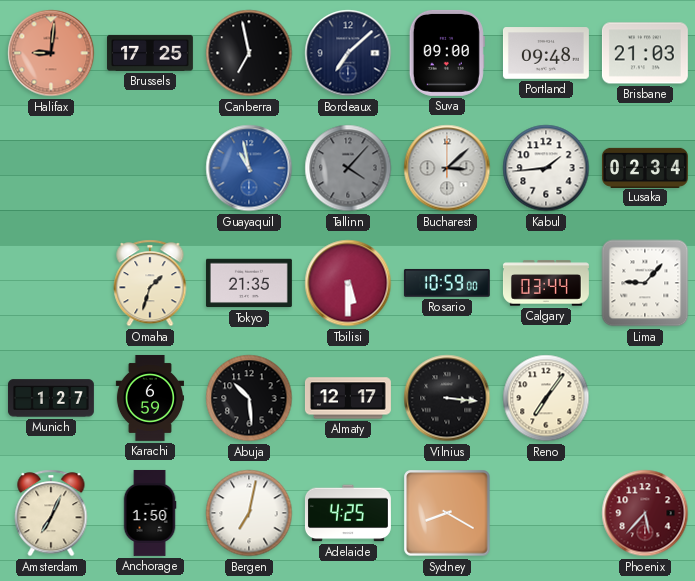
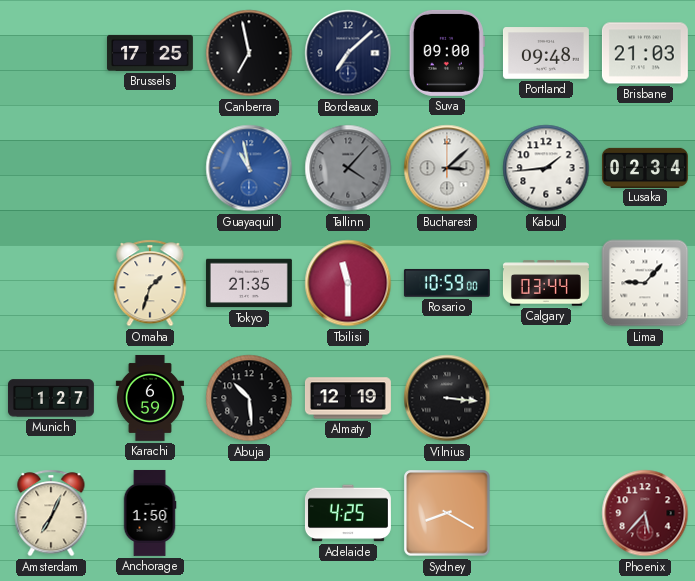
Halifax: 9:01 -> none
Tbilisi: 5:30 -> 11:30
Almaty: 12:17 -> 12:19
Reno: 7:06 -> none
Bergen: 7:02 -> none
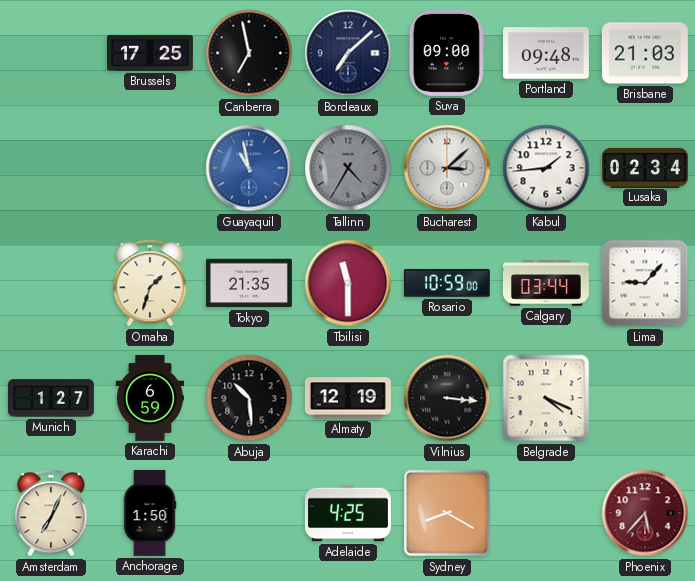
Tallinn: 4:07 -> 4:35
Belgrade: none -> 4:19
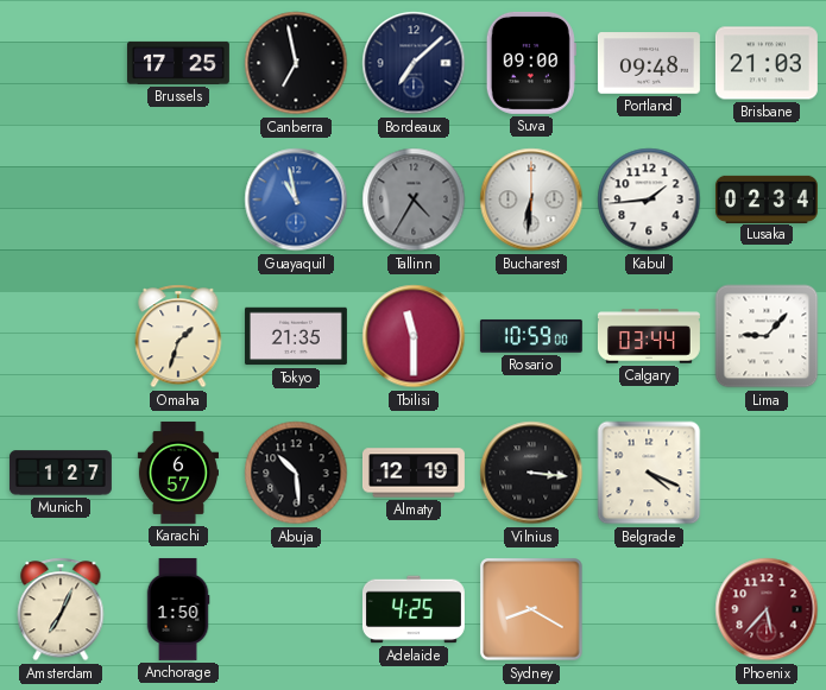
Bucharest: 3:08 -> 6:31
Karachi: 6:59 -> 6:57
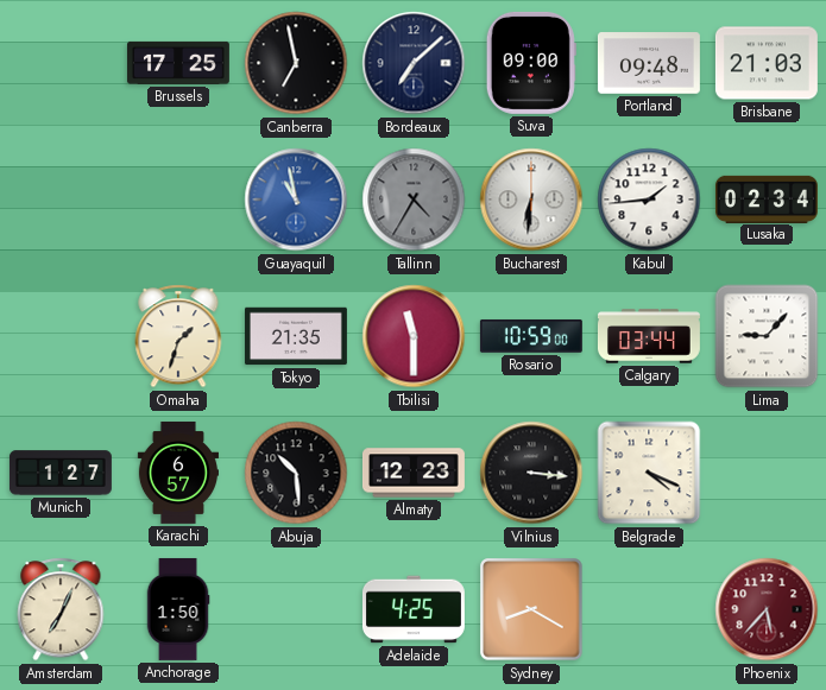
Almaty: 12:19 -> 12:23
